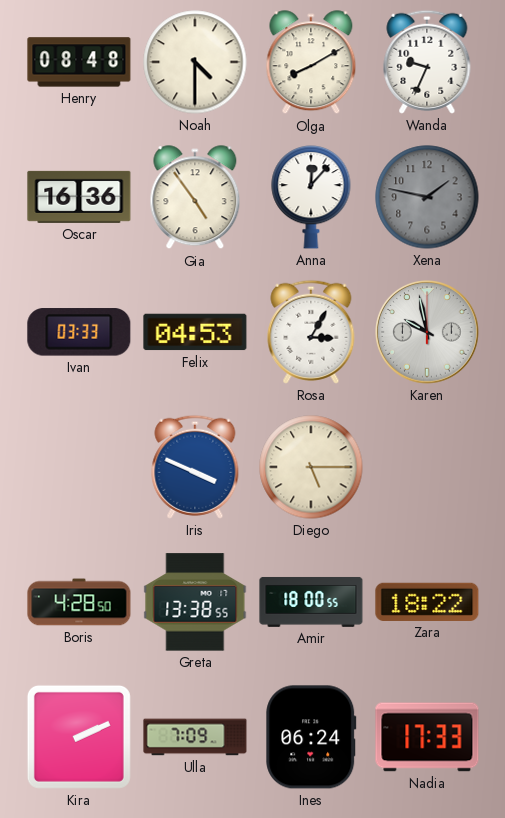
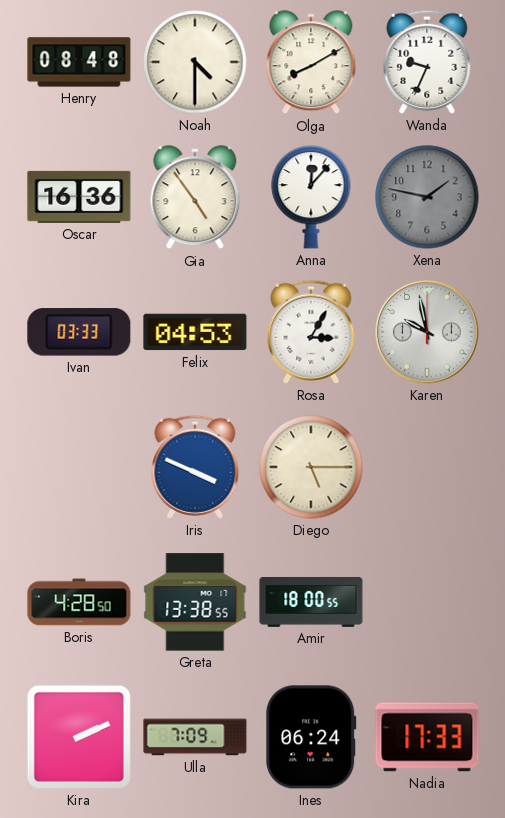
Zara: 18:22 -> none
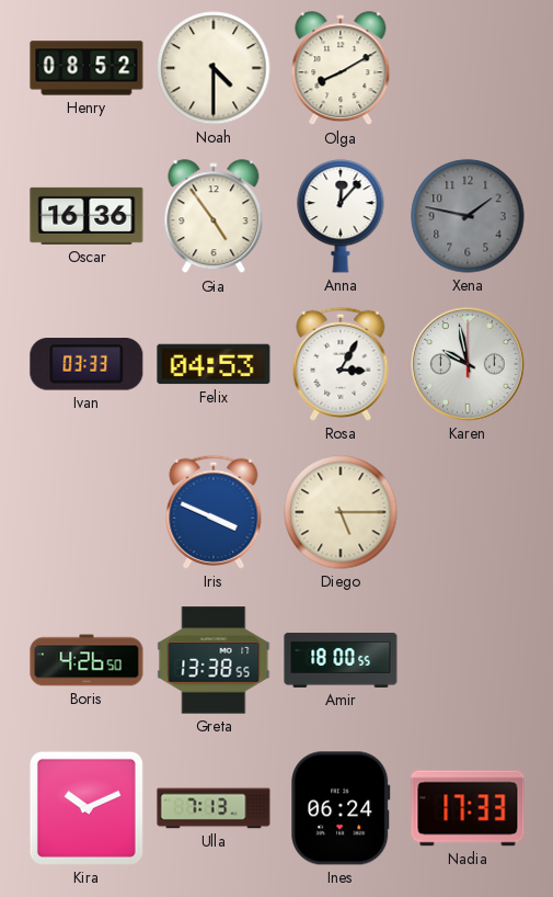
Henry: 08:48 -> 08:52
Wanda: 9:34 -> none
Boris: 4:28 -> 4:26
Kira: 2:11 -> 10:11
Ulla: 7:09 -> 7:13
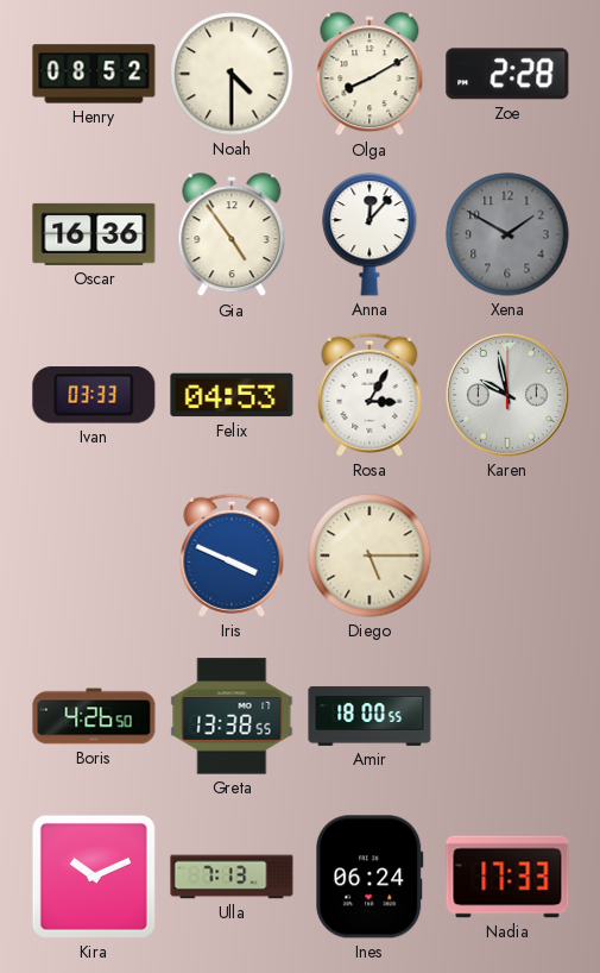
Zoe: none -> 2:28
Xena: 1:47 -> 1:50
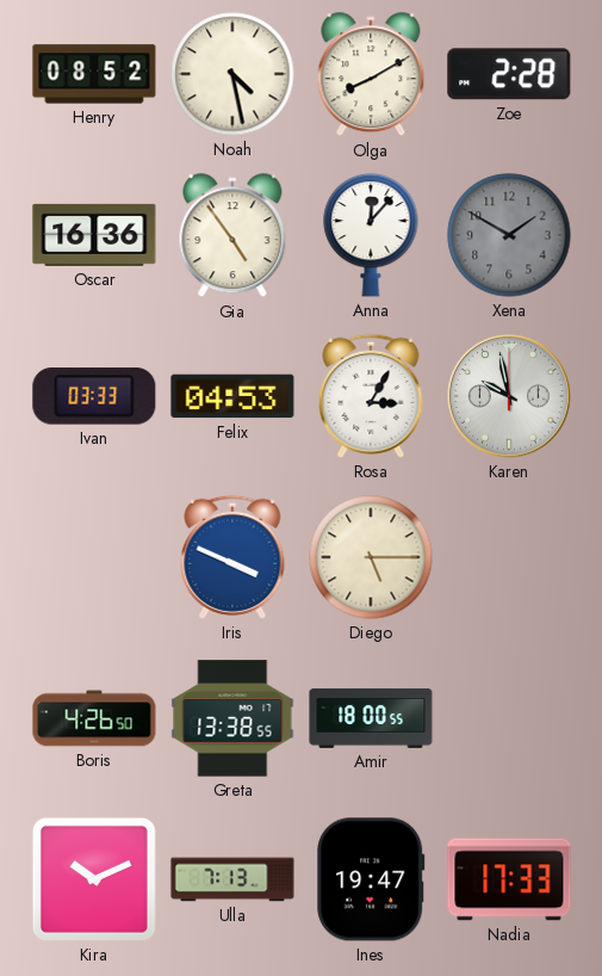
Noah: 4:30 -> 4:28
Ines: 06:24 -> 19:47
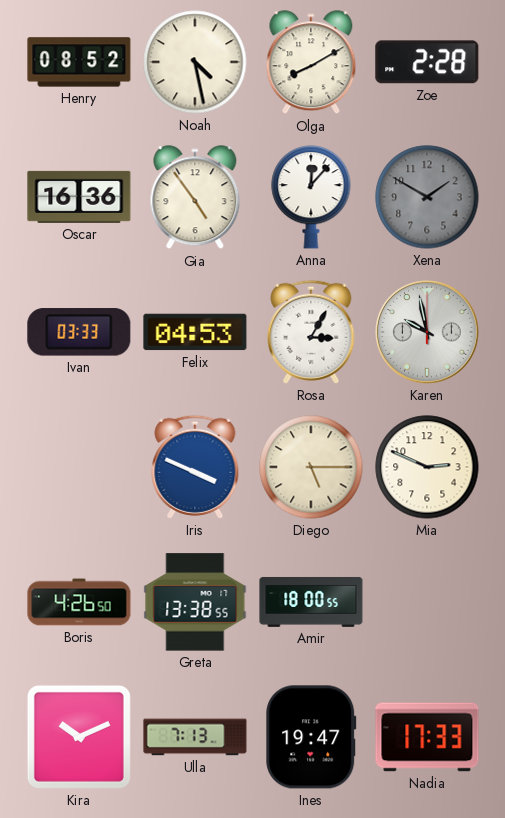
Mia: none -> 2:49
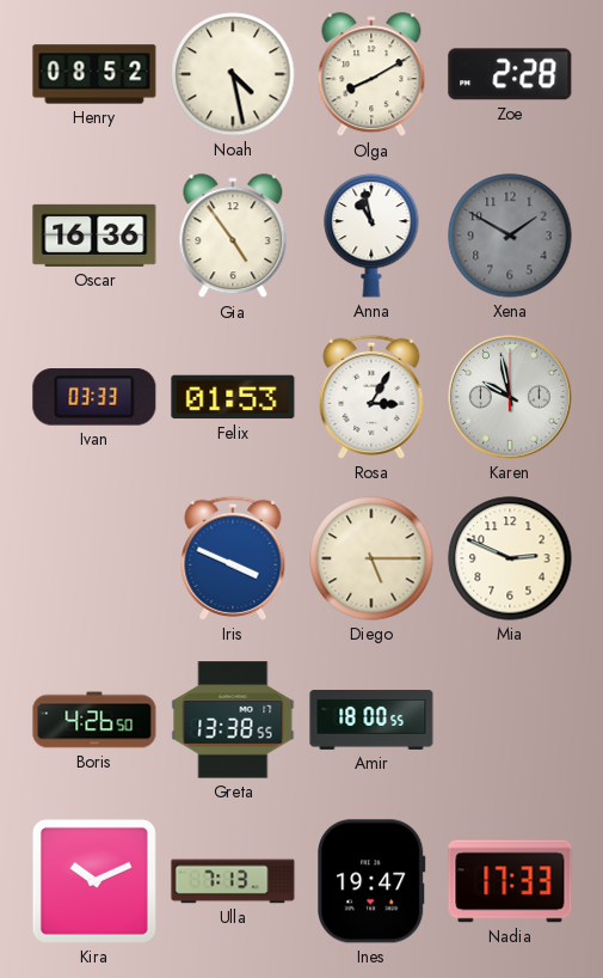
Anna: 12:07 -> 10:58
Felix: 04:53 -> 01:53
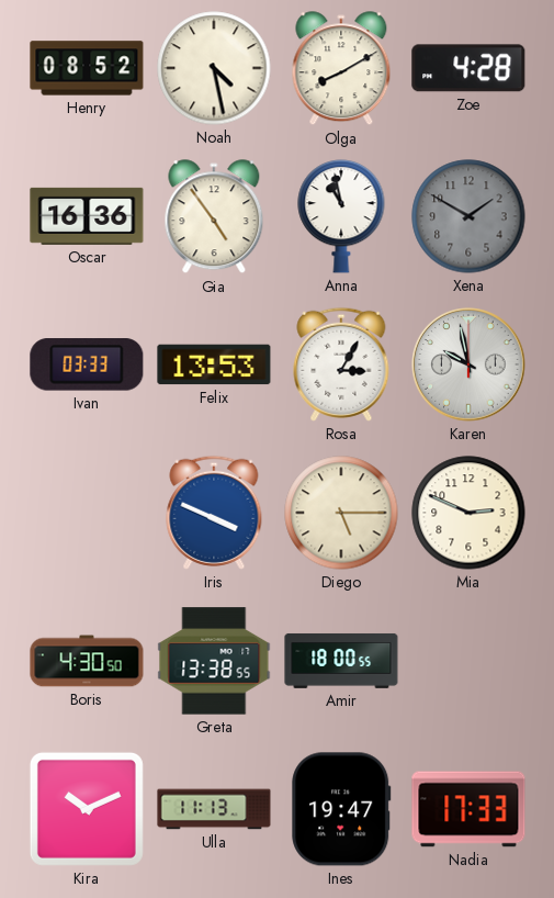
Zoe: 2:28 -> 4:28
Felix: 01:53 -> 13:53
Boris: 4:26 -> 4:30
Ulla: 7:13 -> 11:13
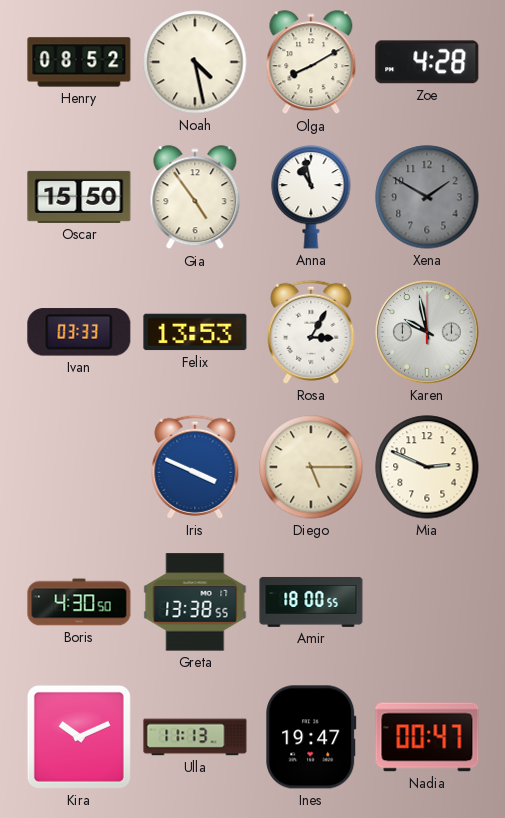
Oscar: 16:36 -> 15:50
Nadia: 17:33 -> 00:47
